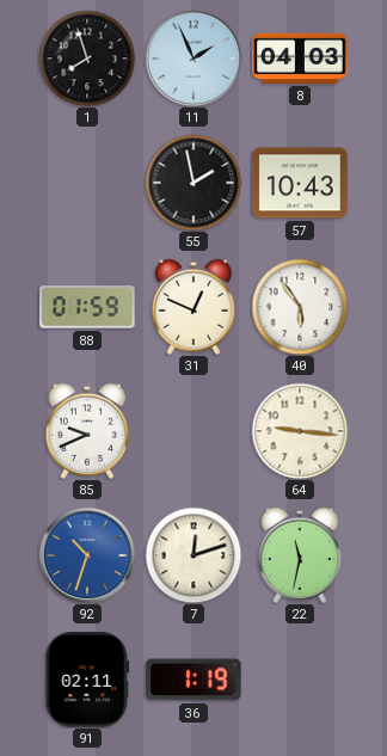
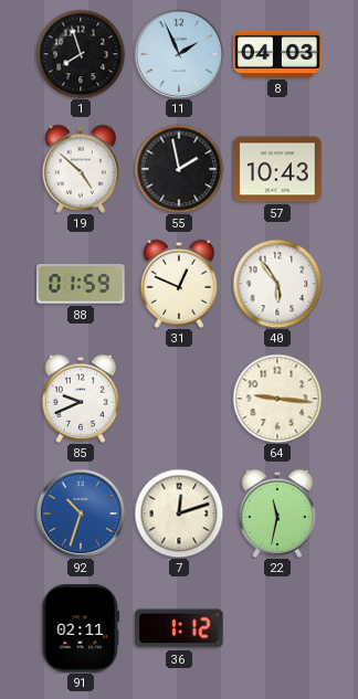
19: none -> 4:52
36: 1:19 -> 1:12
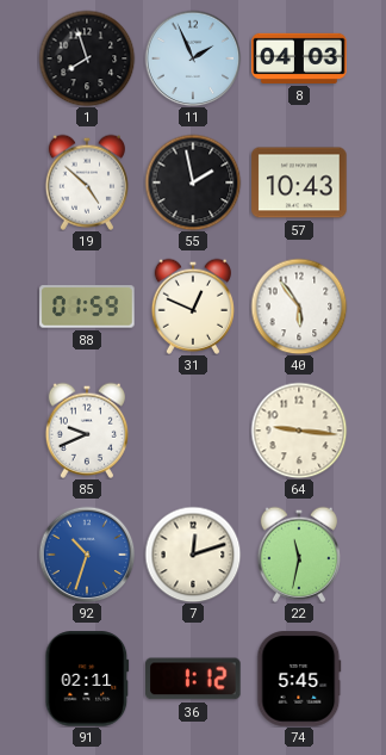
74: none -> 5:45
